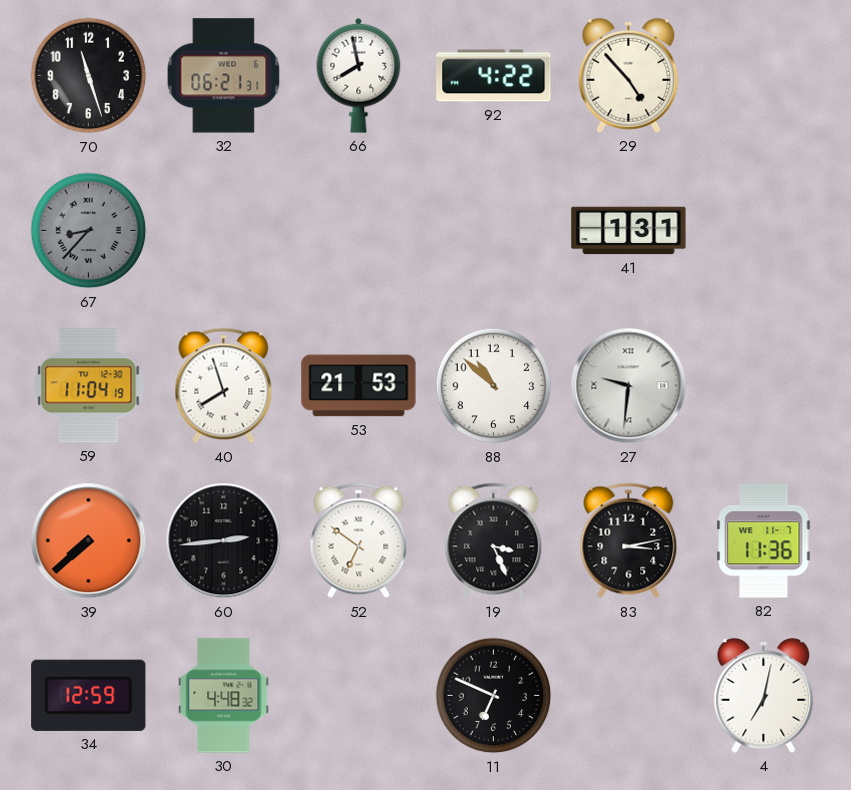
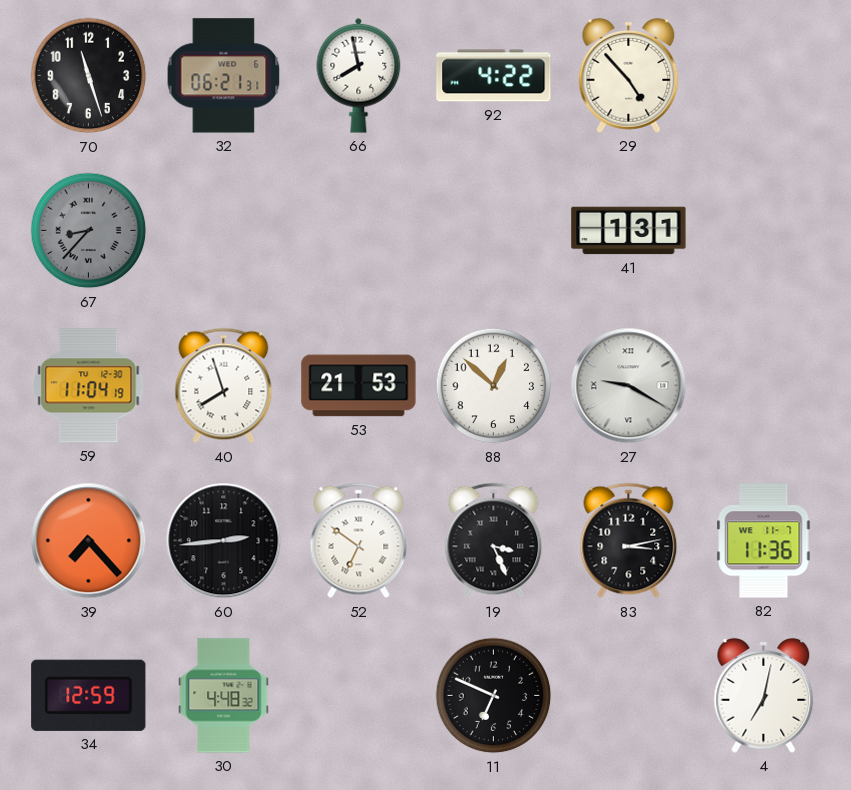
88: 10:52 -> 12:52
27: 9:31 -> 9:20
39: 7:38 -> 7:23
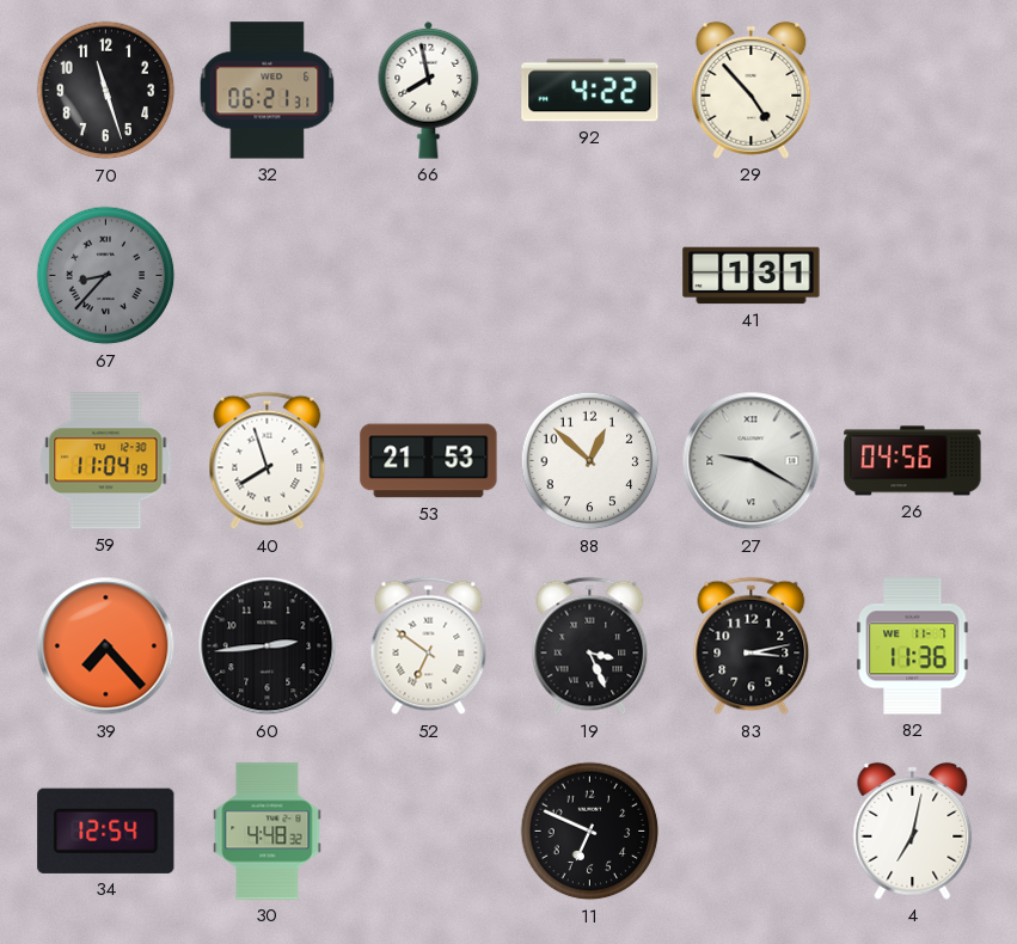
26: none -> 04:56
34: 12:59 -> 12:54
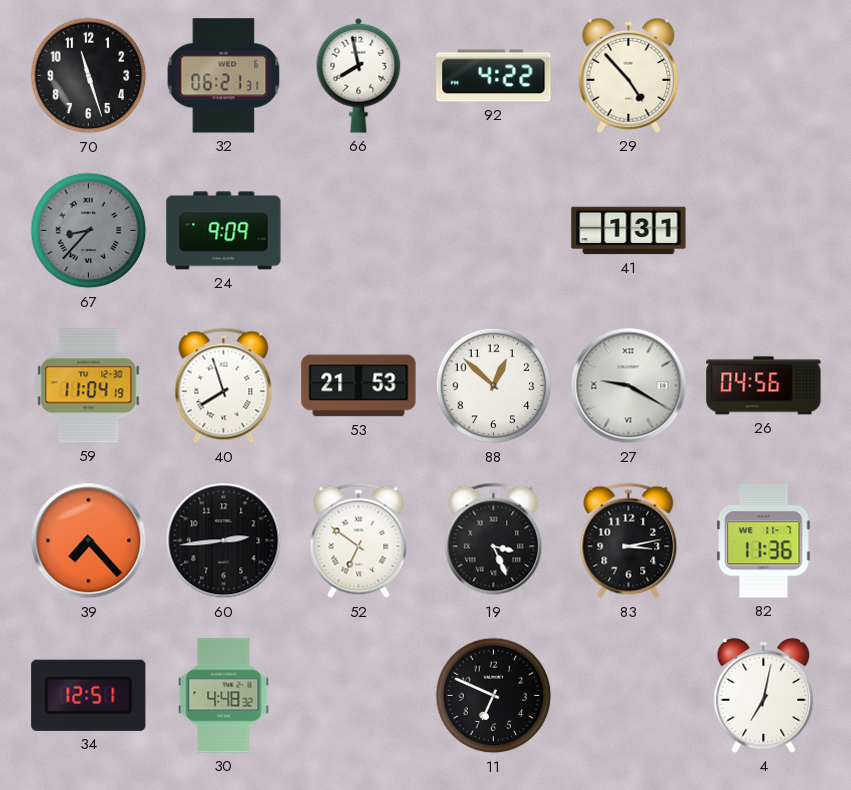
24: none -> 9:09
34: 12:54 -> 12:51
